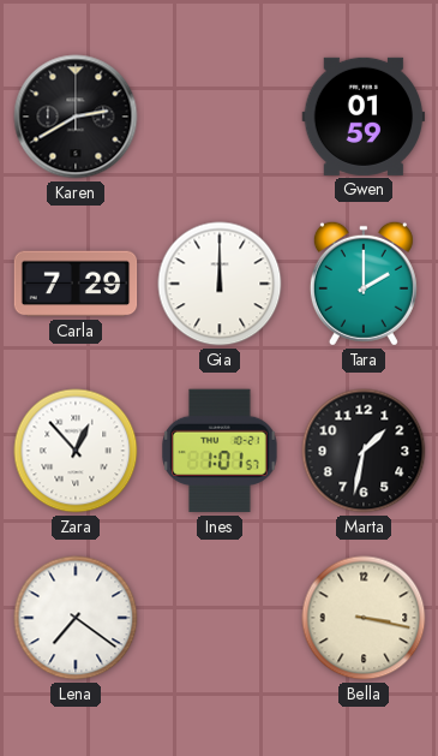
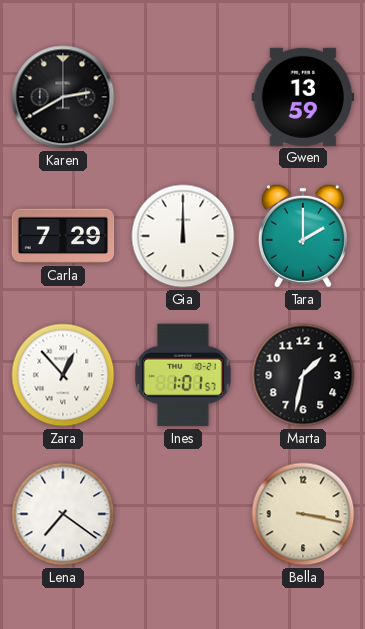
Gwen: 01:59 -> 13:59
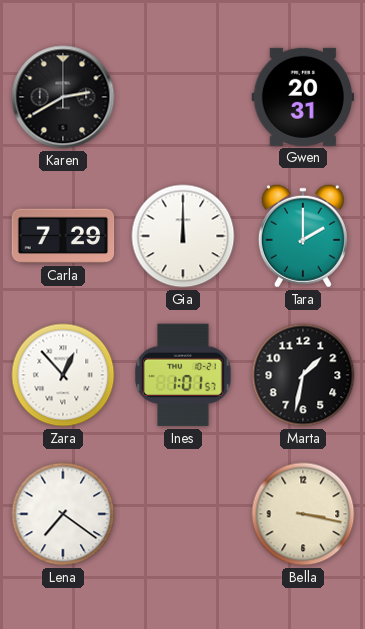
Gwen: 13:59 -> 20:31
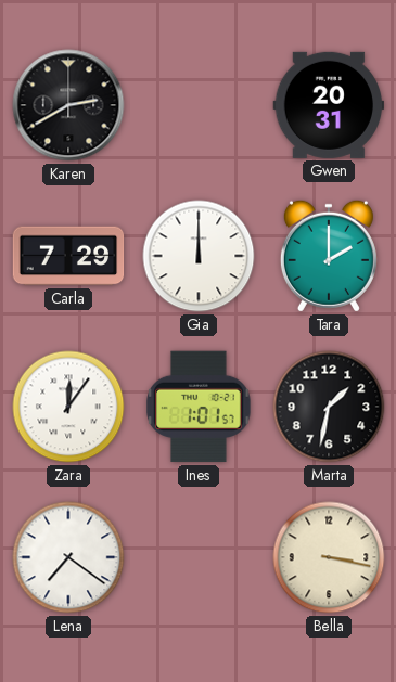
Zara: 12:53 -> 12:06
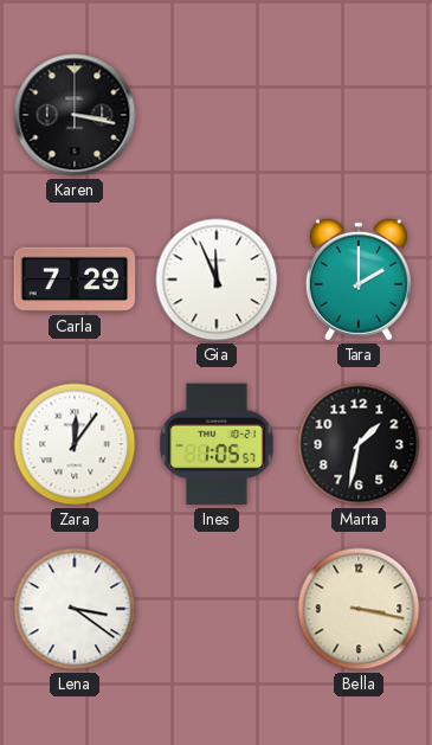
Karen: 2:40 -> 3:17
Gwen: 20:31 -> none
Gia: 12:00 -> 11:56
Ines: 1:01 -> 1:05
Lena: 7:21 -> 3:21
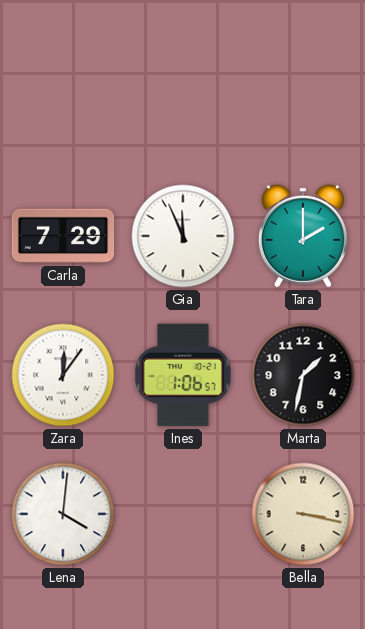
Karen: 3:17 -> none
Ines: 1:05 -> 1:06
Lena: 3:21 -> 4:01
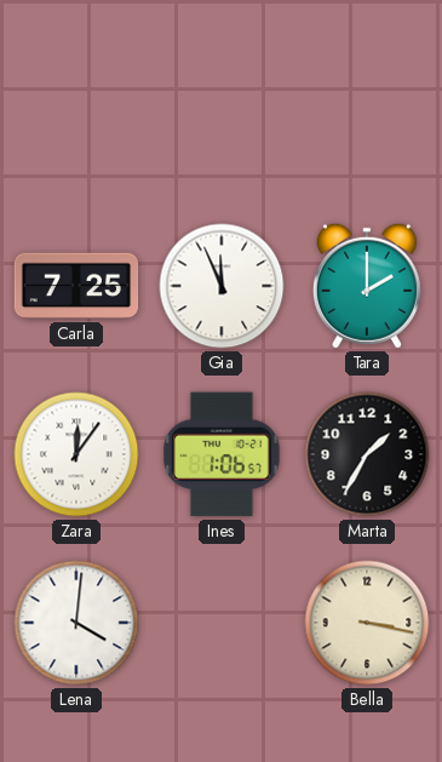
Carla: 7:29 -> 7:25
Marta: 1:32 -> 1:35
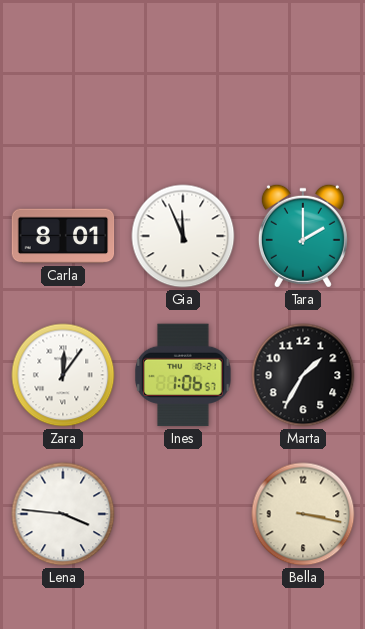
Carla: 7:25 -> 8:01
Lena: 4:01 -> 3:46
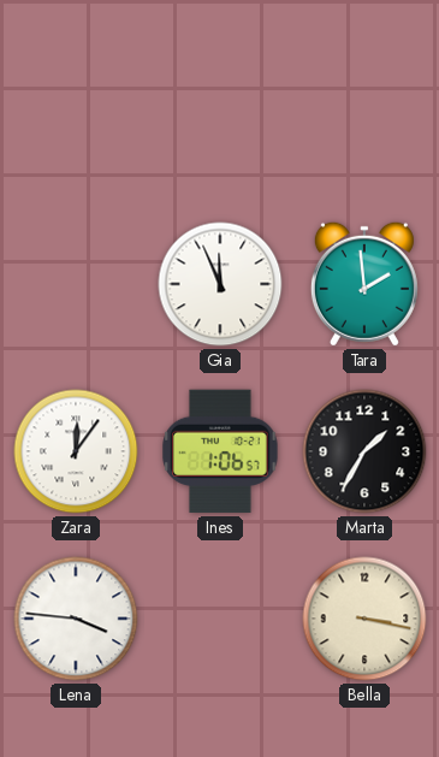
Carla: 8:01 -> none
Tara: 2:00 -> 1:59
